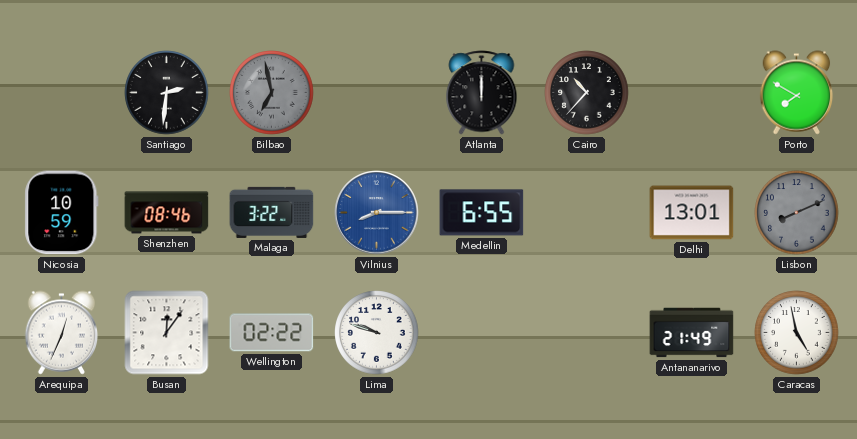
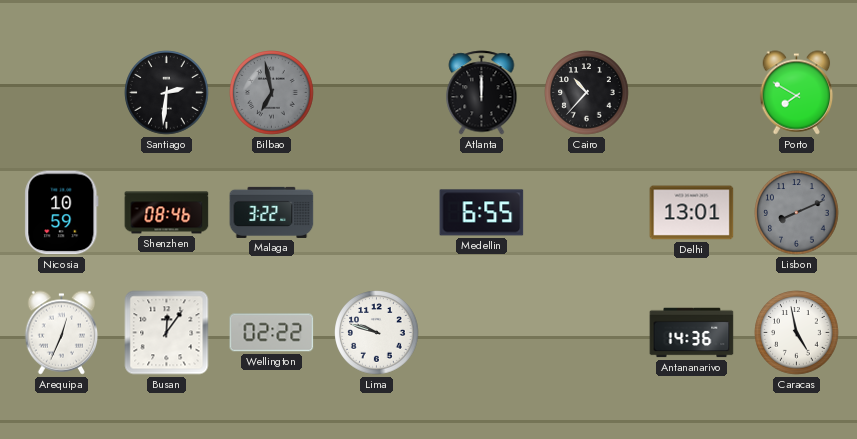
Vilnius: 8:15 -> none
Antananarivo: 21:49 -> 14:36
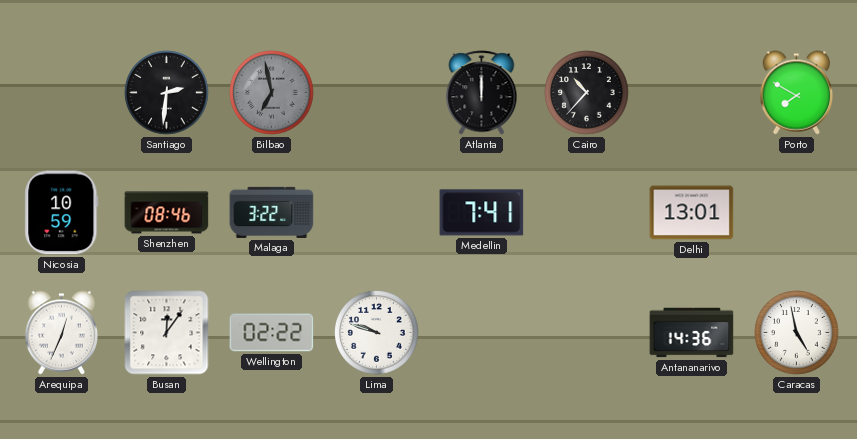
Medellin: 6:55 -> 7:41
Lisbon: 8:11 -> none
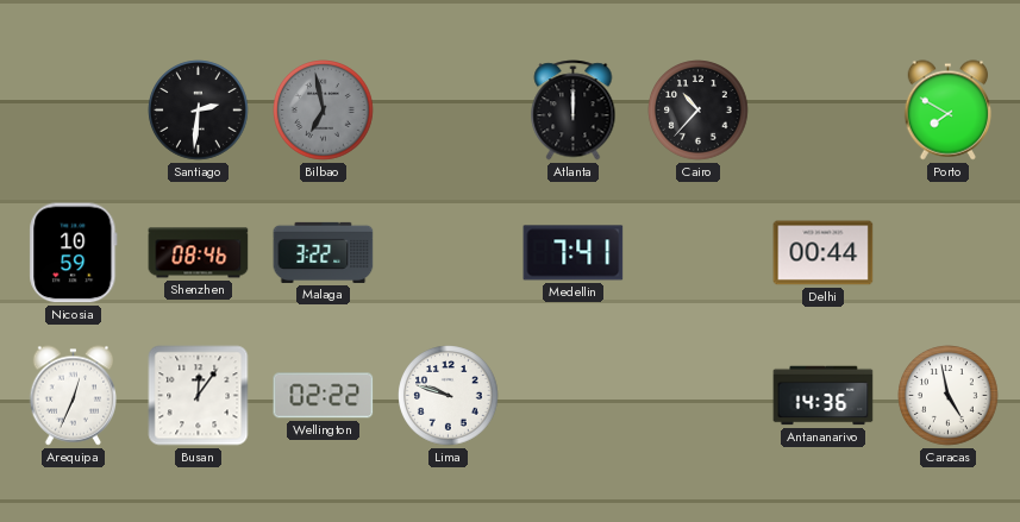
Delhi: 13:01 -> 00:44
